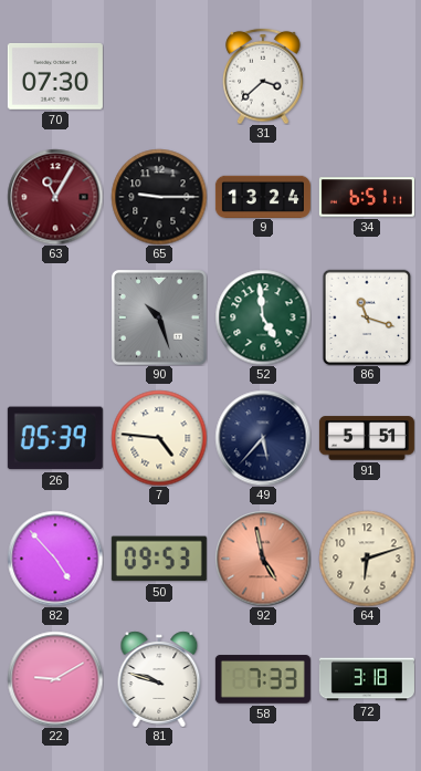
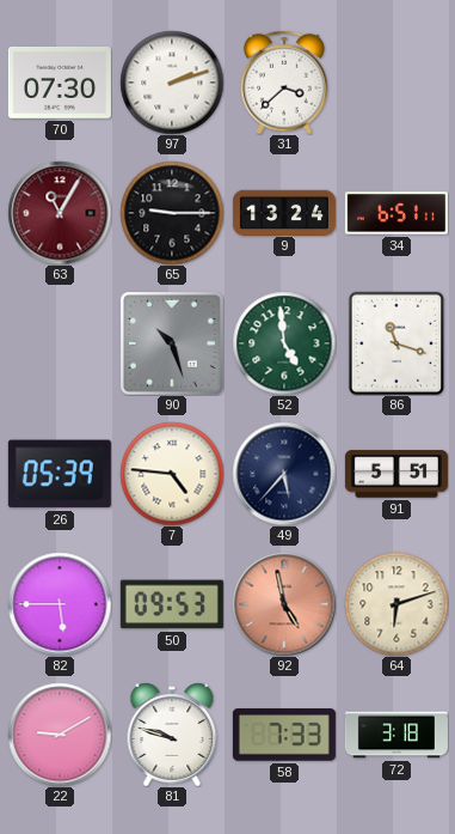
97: none -> 2:12
82: 4:53 -> 5:45
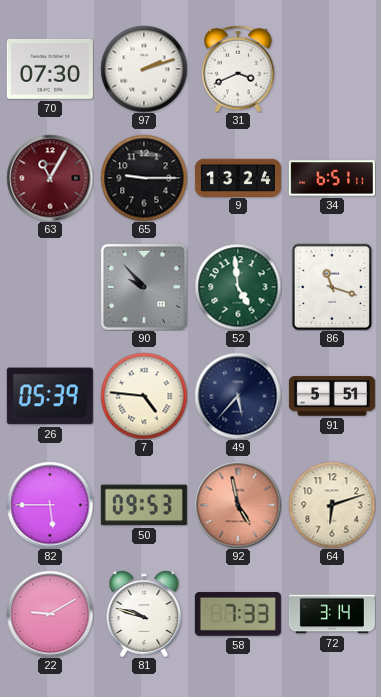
31: 3:38 -> 3:41
90: 10:27 -> 9:53
72: 3:18 -> 3:14
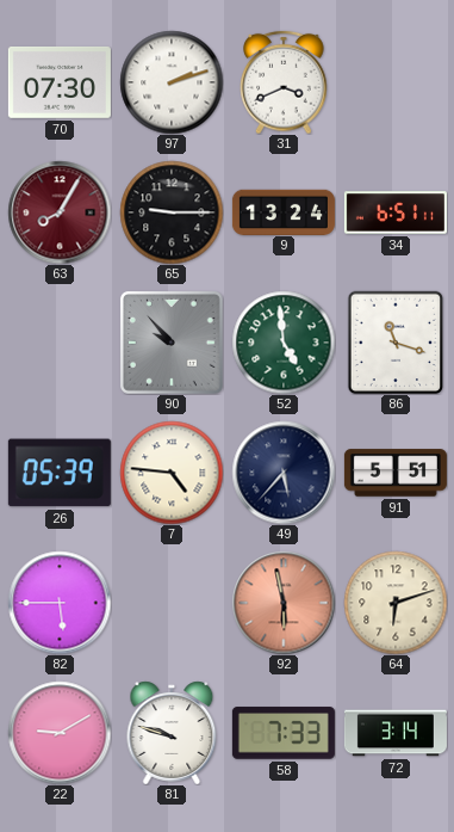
63: 11:05 -> 8:05
50: 09:53 -> none
92: 4:58 -> 5:58
